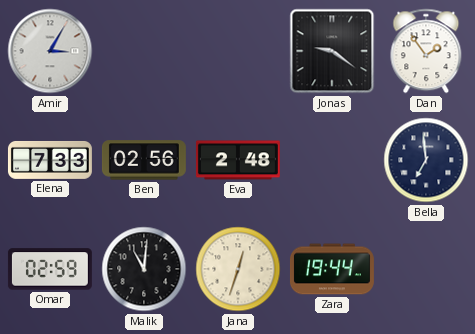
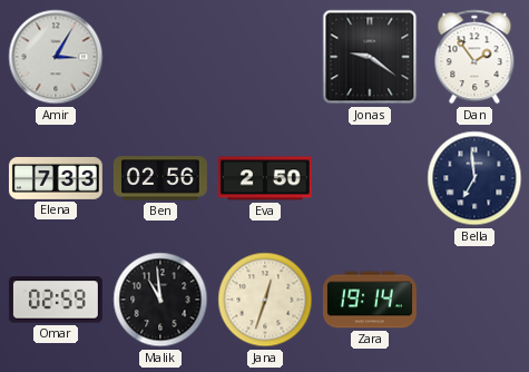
Eva: 2:48 -> 2:50
Malik: 11:01 -> 10:59
Zara: 19:44 -> 19:14
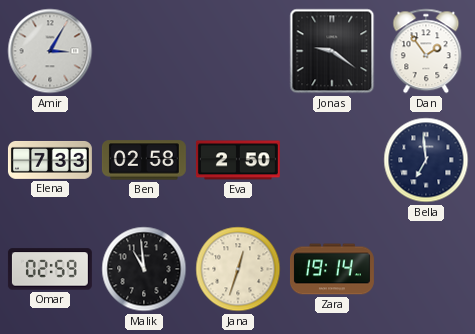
Ben: 02:56 -> 02:58
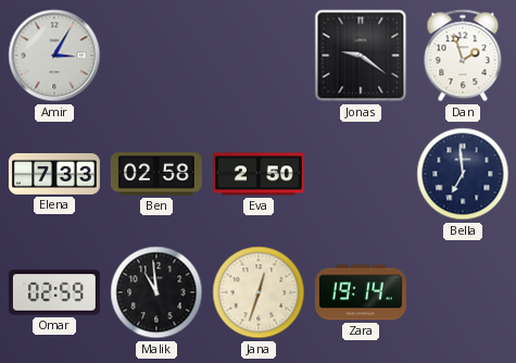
Dan: 1:54 -> 1:57
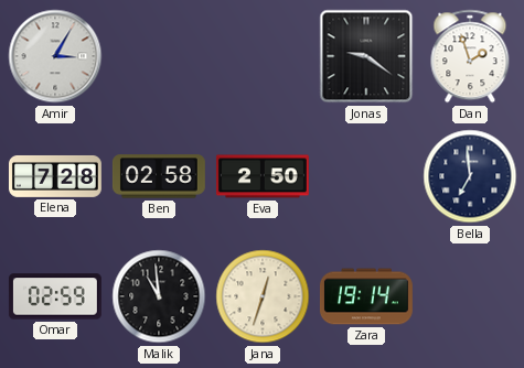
Elena: 7:33 -> 7:28
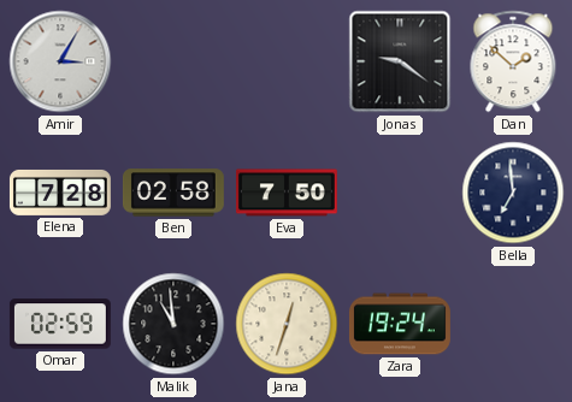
Dan: 1:57 -> 1:52
Eva: 2:50 -> 7:50
Zara: 19:14 -> 19:24
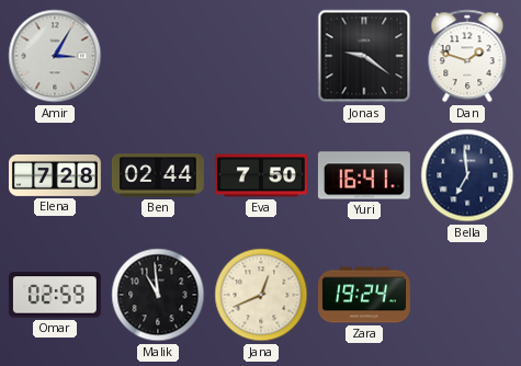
Dan: 1:52 -> 1:48
Ben: 02:58 -> 02:44
Yuri: none -> 16:41
Jana: 12:33 -> 12:41
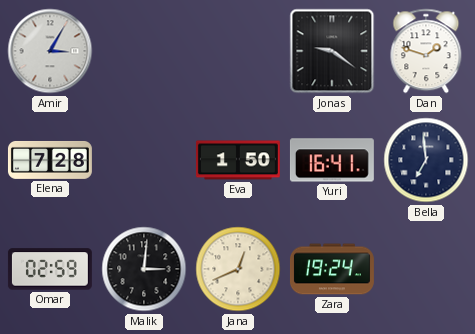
Ben: 02:44 -> none
Eva: 7:50 -> 1:50
Malik: 10:59 -> 3:01
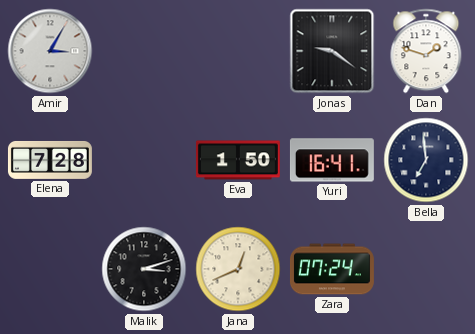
Omar: 02:59 -> none
Malik: 3:01 -> 3:12
Zara: 19:24 -> 07:24
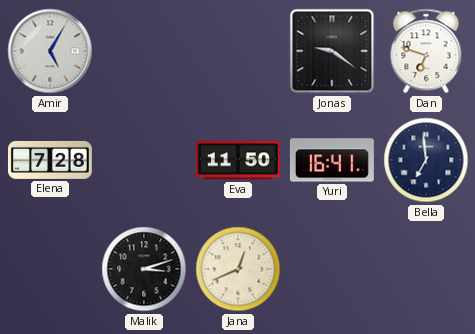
Amir: 3:05 -> 5:05
Dan: 1:48 -> 6:48
Eva: 1:50 -> 11:50
Zara: 07:24 -> none
